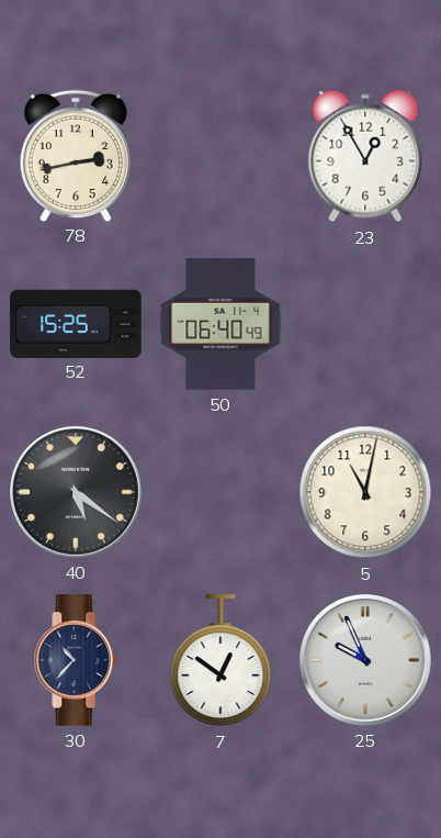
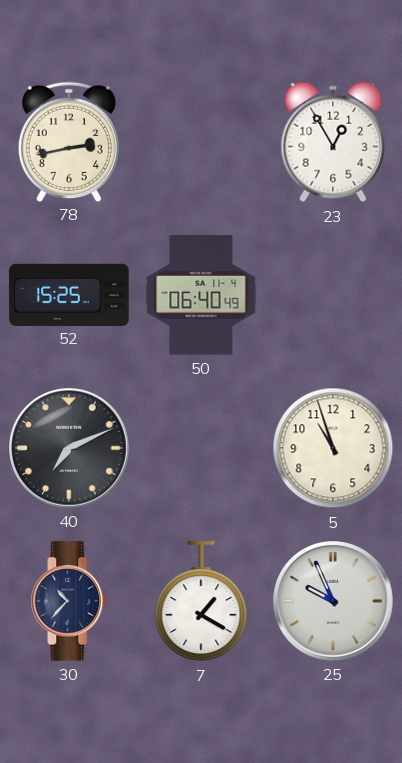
40: 5:21 -> 7:11
5: 11:02 -> 10:57
7: 12:51 -> 1:20
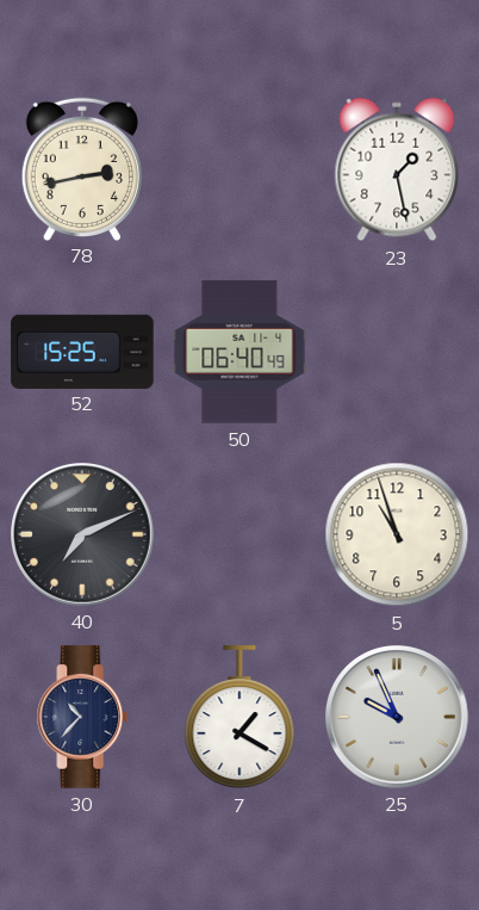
23: 12:55 -> 1:28
